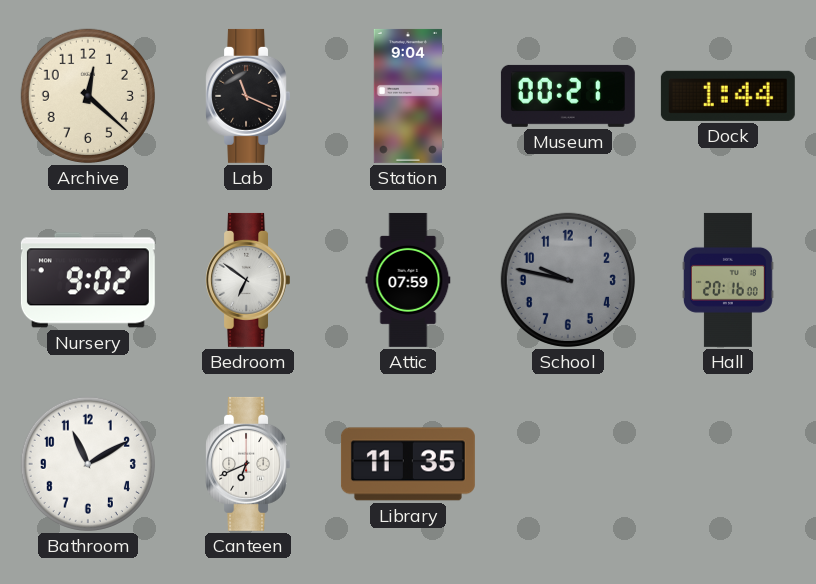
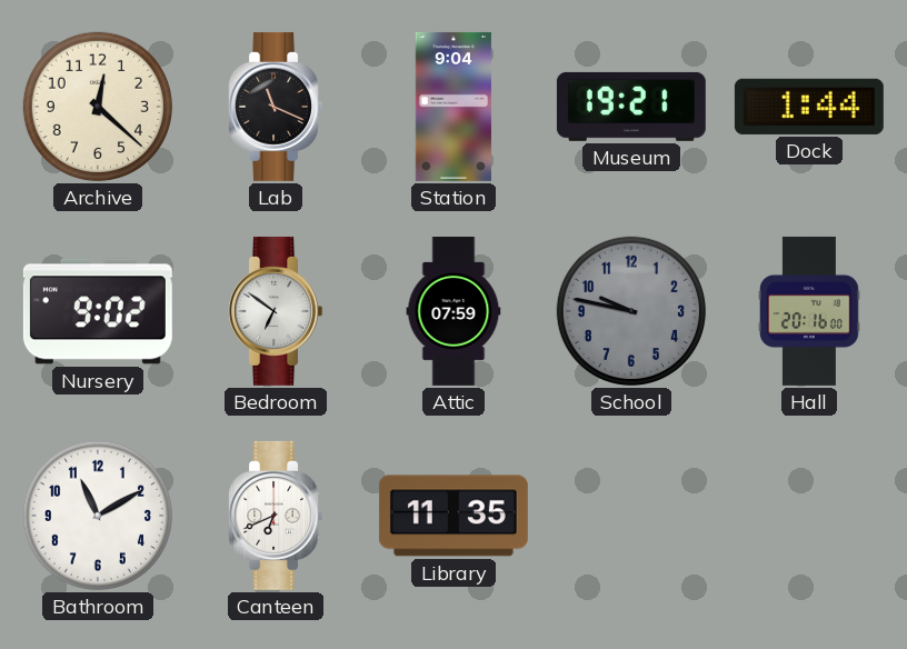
Museum: 00:21 -> 19:21
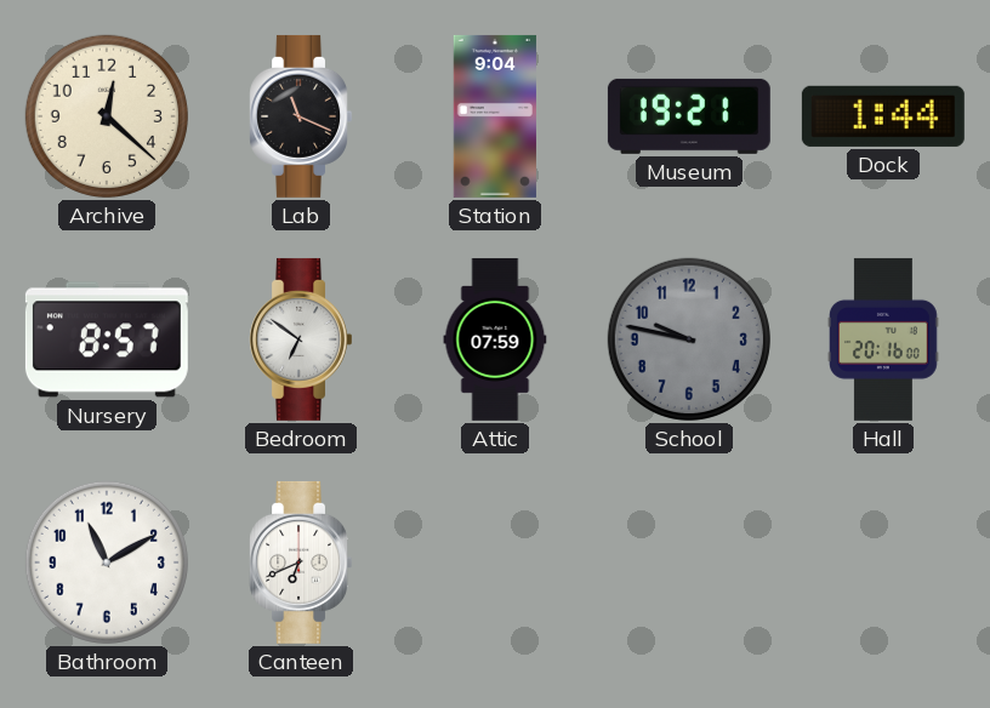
Nursery: 9:02 -> 8:57
Library: 11:35 -> none
